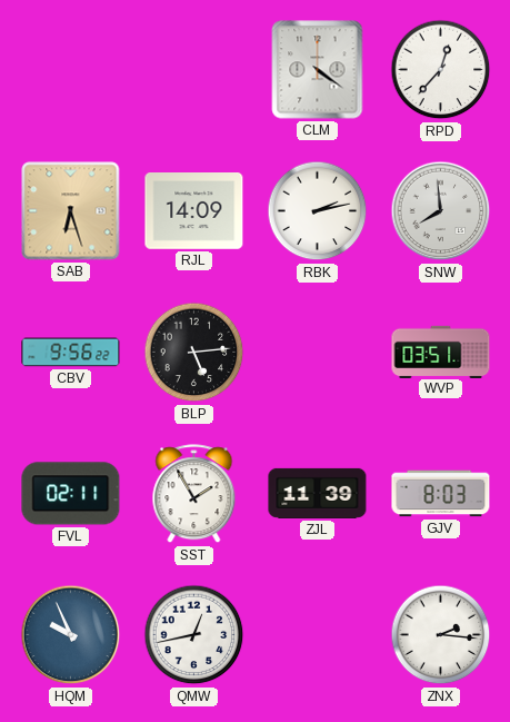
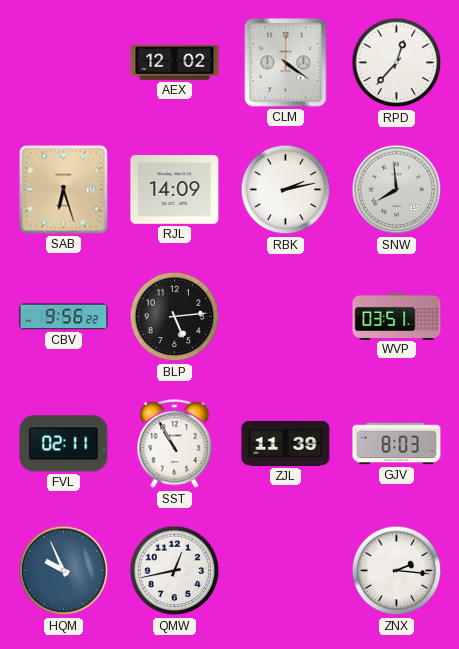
AEX: none -> 12:02
SST: 1:55 -> 10:55
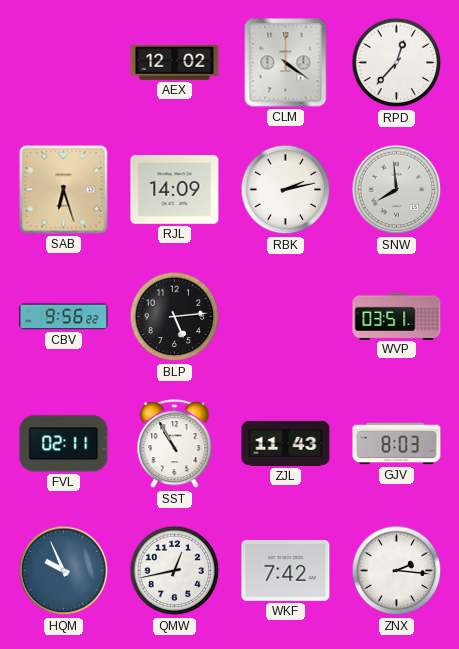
ZJL: 11:39 -> 11:43
WKF: none -> 7:42
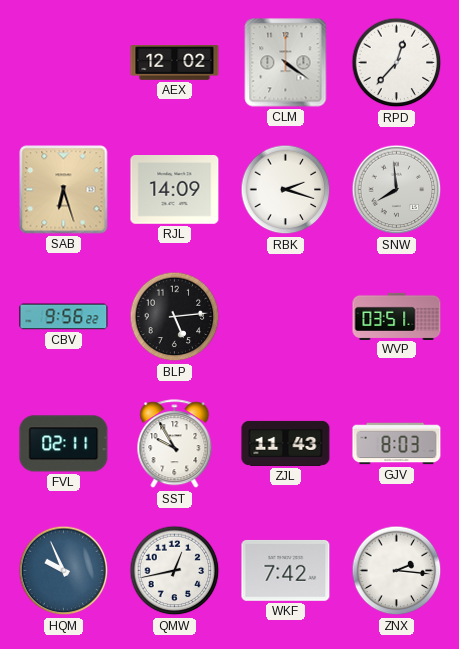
RBK: 2:13 -> 2:18
SST: 10:55 -> 9:55
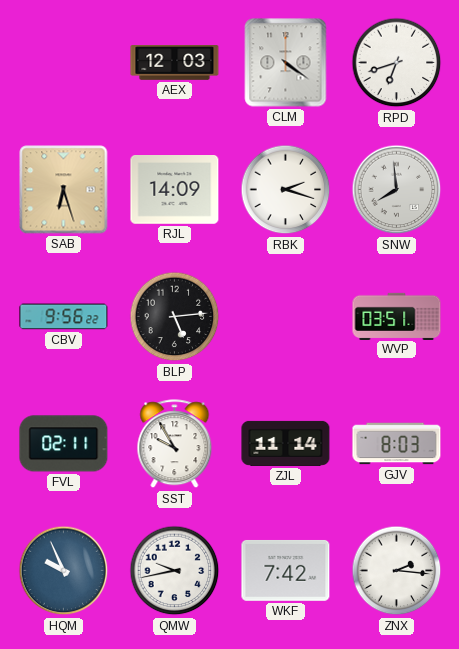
AEX: 12:02 -> 12:03
RPD: 12:37 -> 6:42
ZJL: 11:43 -> 11:14
QMW: 12:43 -> 9:43
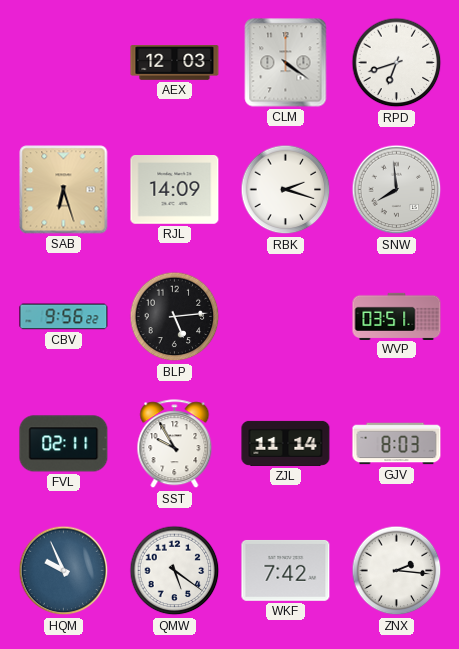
QMW: 9:43 -> 5:21
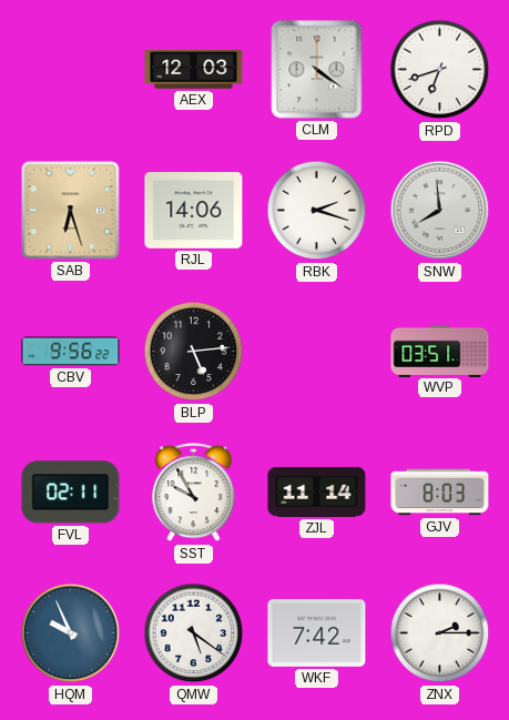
RJL: 14:09 -> 14:06
ZNX: 2:16 -> 2:15
